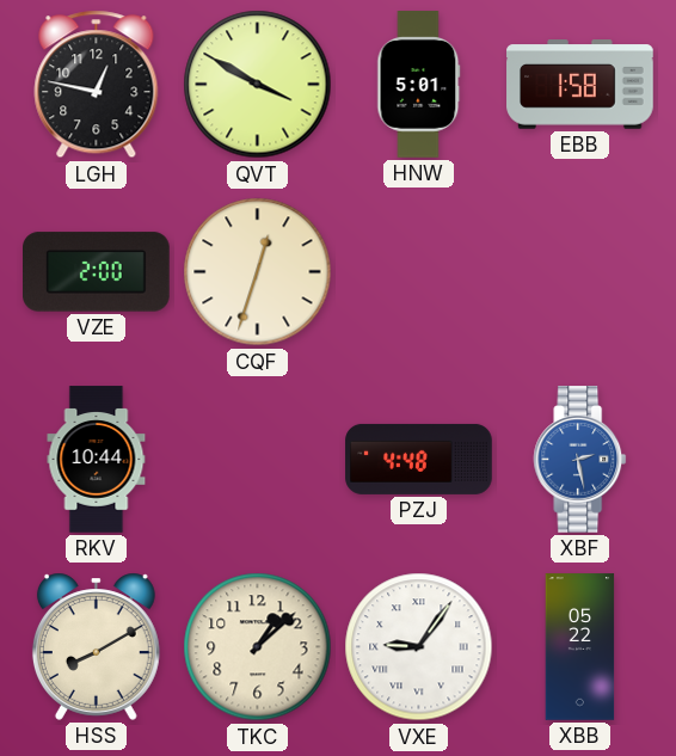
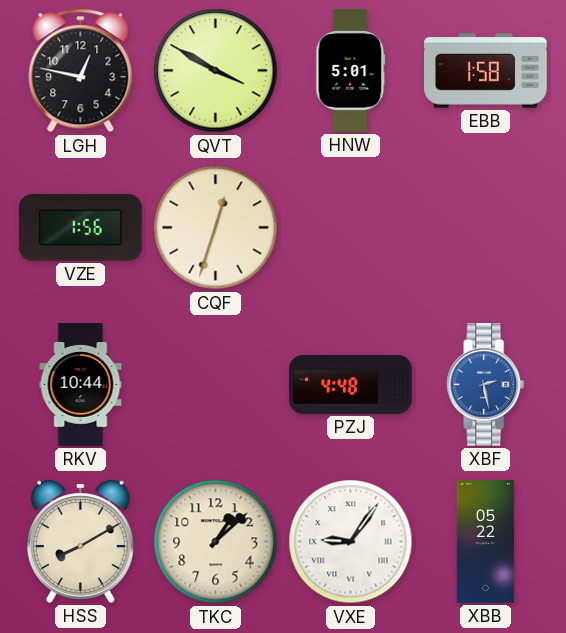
VZE: 2:00 -> 1:56
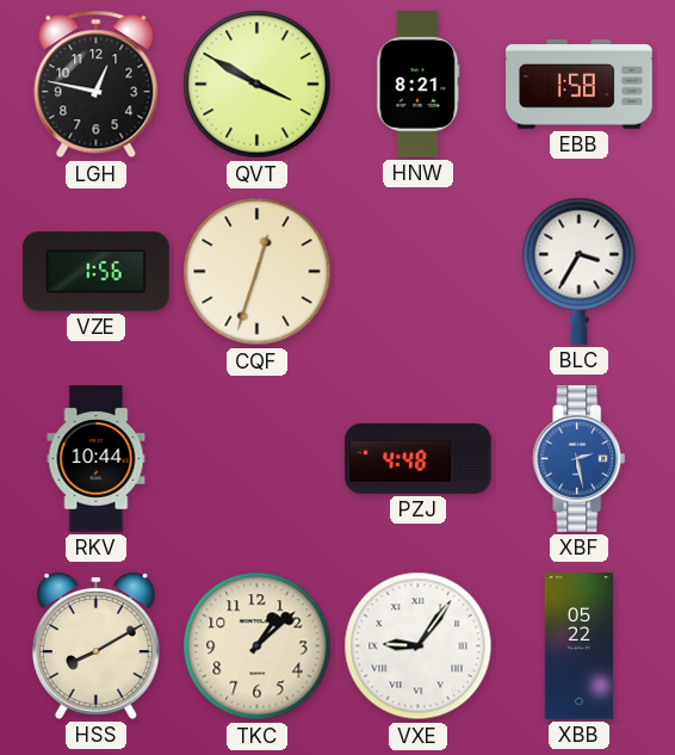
HNW: 5:01 -> 8:21
BLC: none -> 3:35
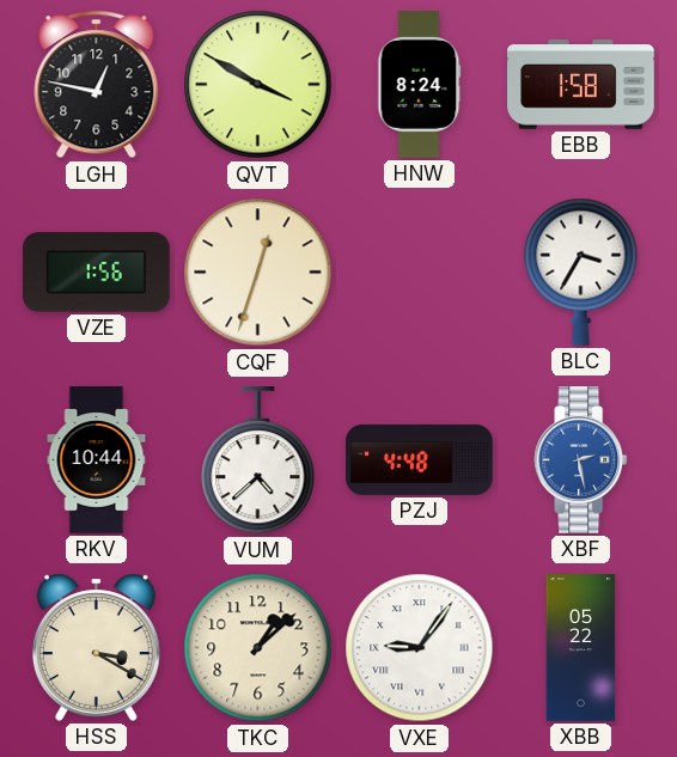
HNW: 8:21 -> 8:24
VUM: none -> 4:38
HSS: 8:10 -> 3:20
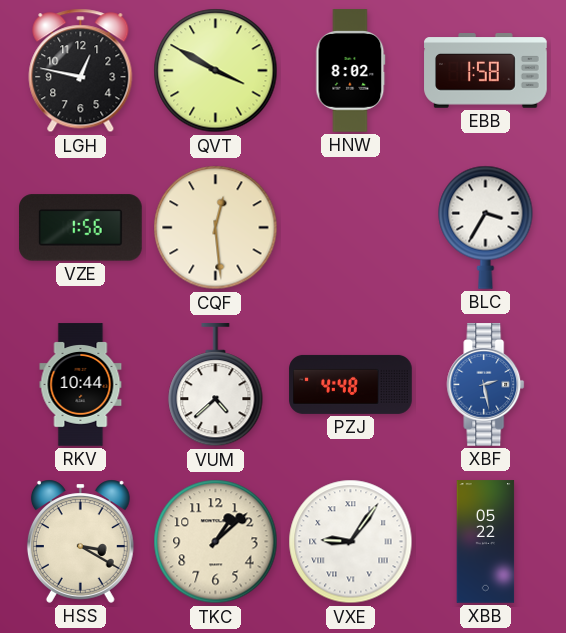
HNW: 8:24 -> 8:02
CQF: 12:33 -> 12:29
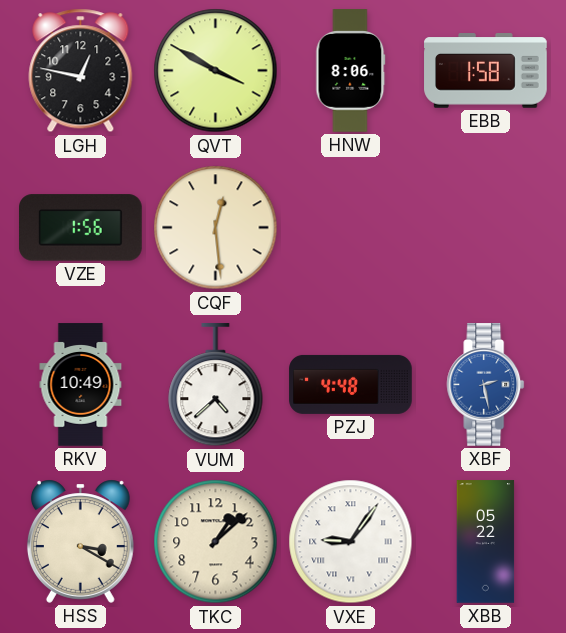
HNW: 8:02 -> 8:06
BLC: 3:35 -> none
RKV: 10:44 -> 10:49
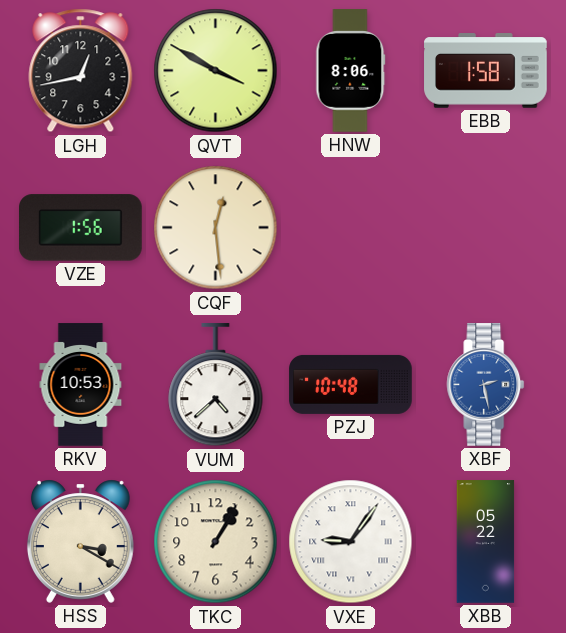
LGH: 12:47 -> 12:43
RKV: 10:49 -> 10:53
PZJ: 4:48 -> 10:48
TKC: 1:08 -> 1:05
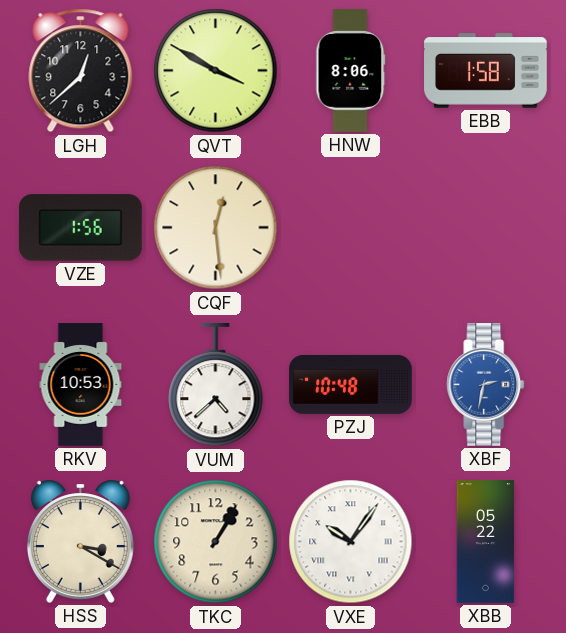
LGH: 12:43 -> 12:38
XBF: 2:28 -> 2:32
VXE: 9:06 -> 10:06
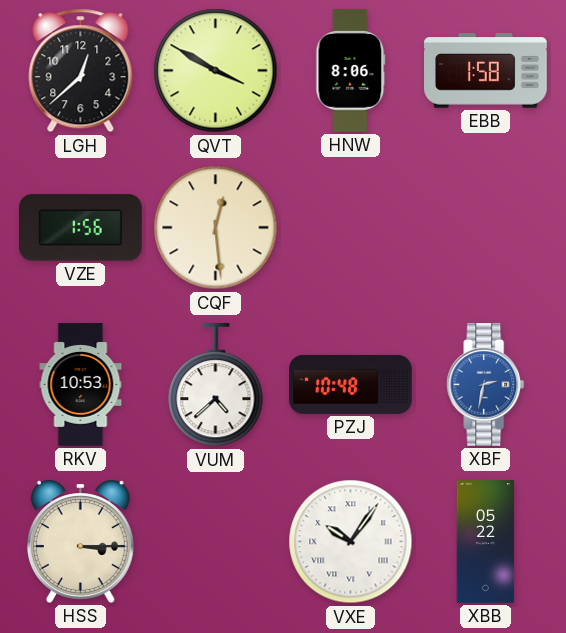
HSS: 3:20 -> 3:15
TKC: 1:05 -> none
